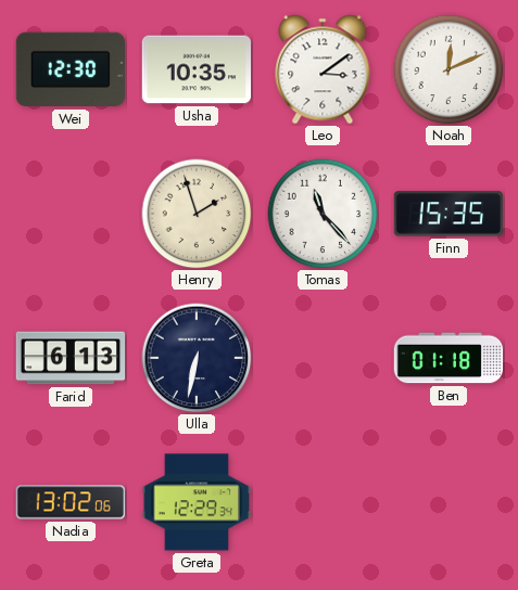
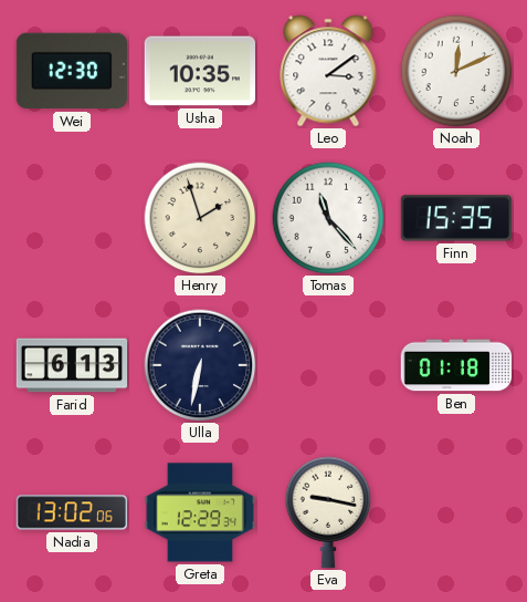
Eva: none -> 9:17
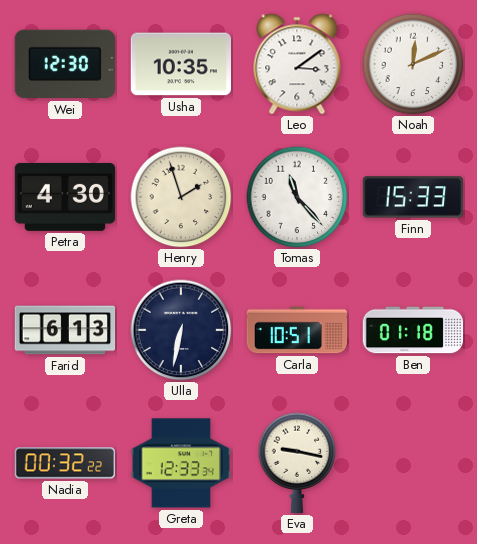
Petra: none -> 4:30
Finn: 15:35 -> 15:33
Carla: none -> 10:51
Nadia: 13:02 -> 00:32
Greta: 12:29 -> 12:33
